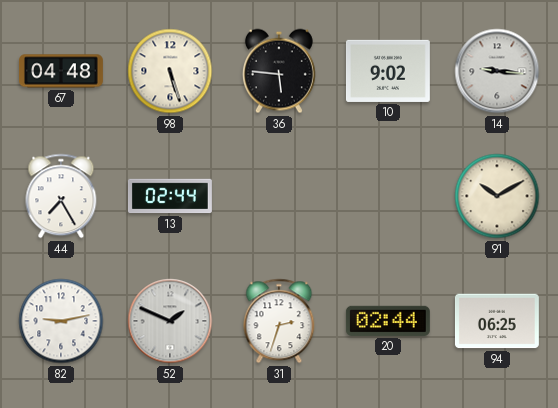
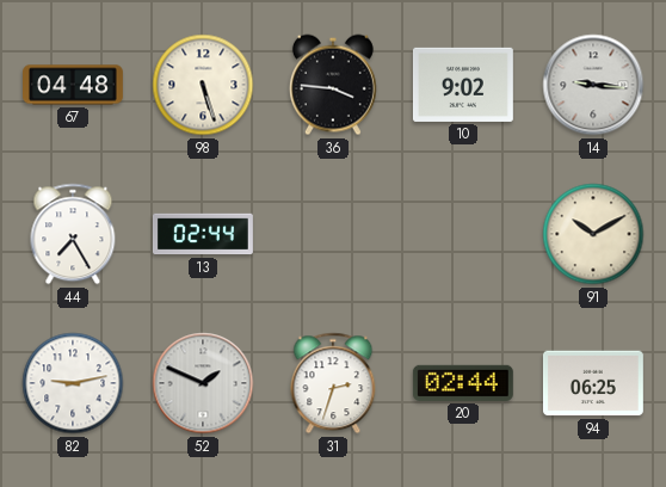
36: 5:46 -> 3:46
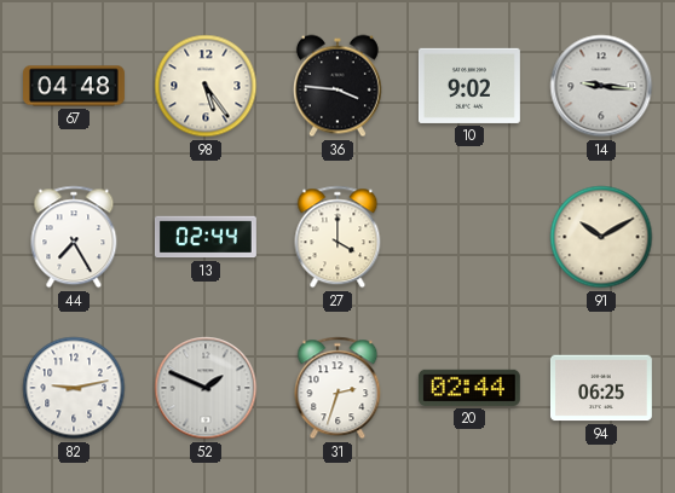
98: 5:27 -> 5:24
27: none -> 4:00
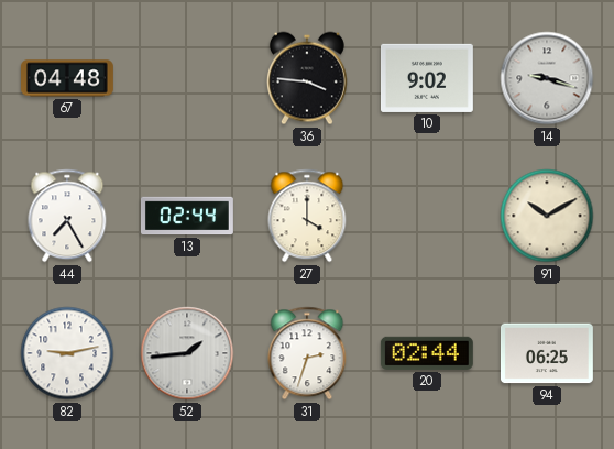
98: 5:24 -> none
14: 9:16 -> 9:18
52: 1:49 -> 1:44
